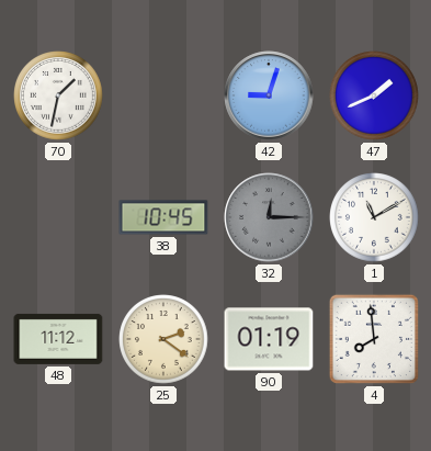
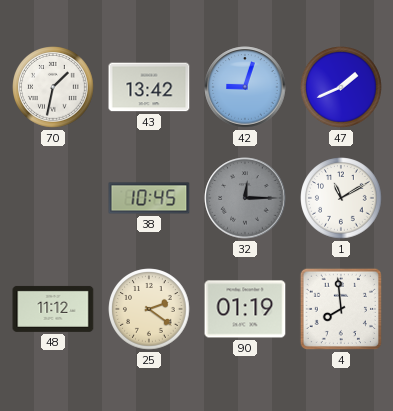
43: none -> 13:42
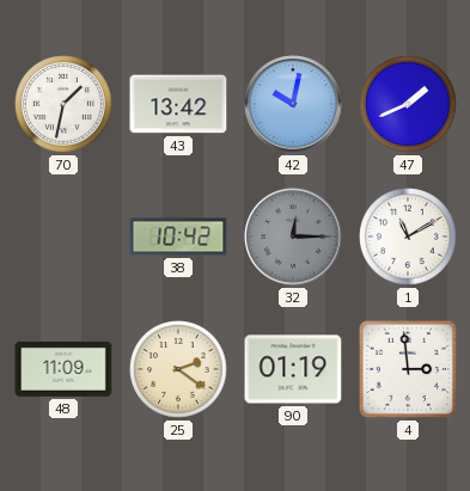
42: 9:03 -> 10:02
38: 10:45 -> 10:42
48: 11:12 -> 11:09
4: 7:59 -> 2:59
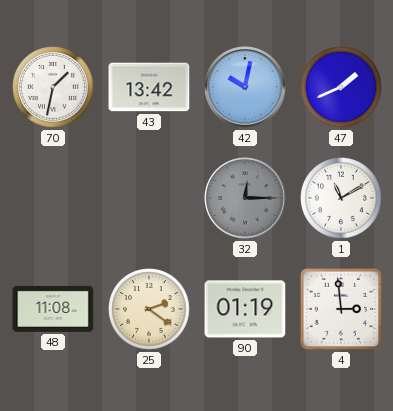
38: 10:42 -> none
48: 11:09 -> 11:08
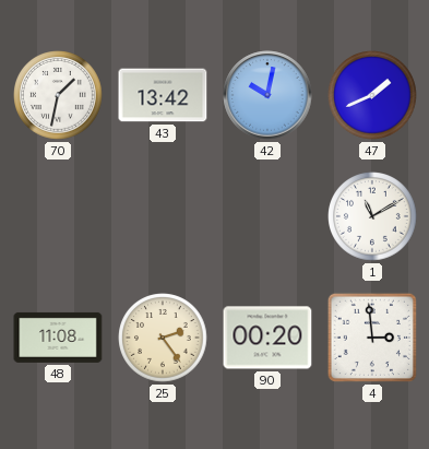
32: 12:15 -> none
25: 2:21 -> 2:24
90: 01:19 -> 00:20
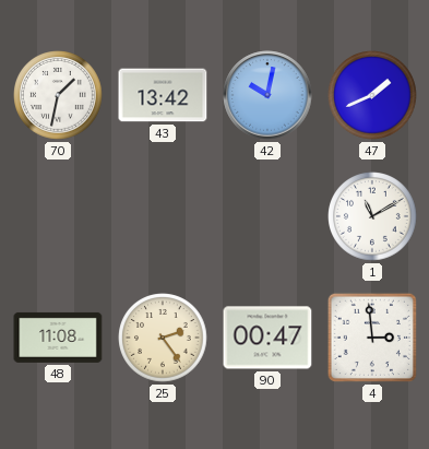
90: 00:20 -> 00:47
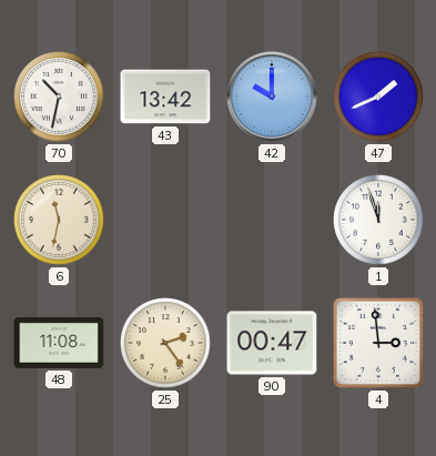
70: 1:32 -> 10:32
42: 10:02 -> 10:00
6: none -> 11:32
1: 11:10 -> 11:57
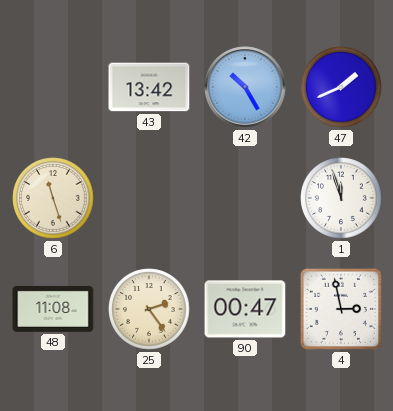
70: 10:32 -> none
42: 10:00 -> 10:25
6: 11:32 -> 11:27
4: 2:59 -> 2:58
